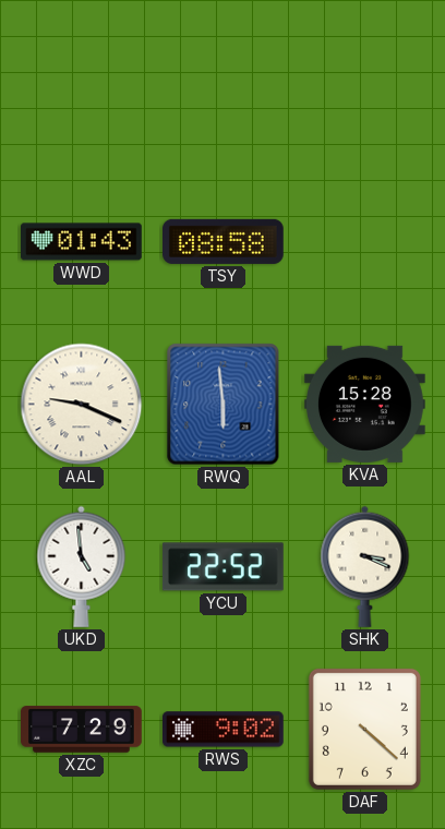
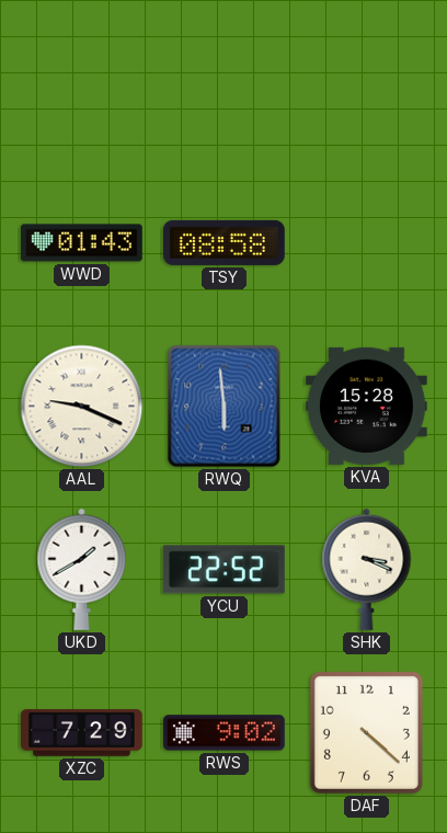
UKD: 4:59 -> 1:40
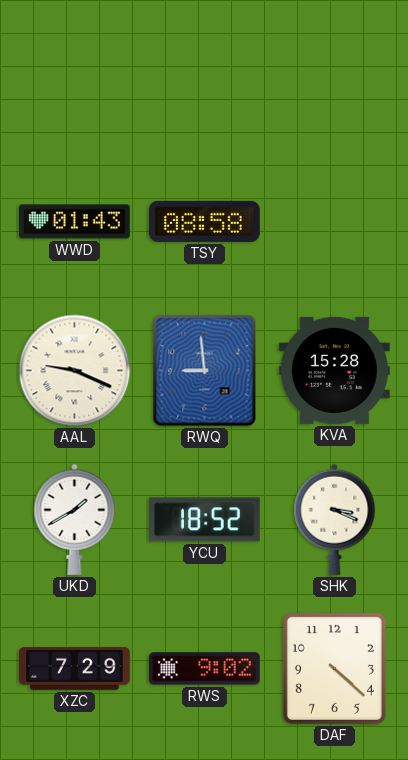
RWQ: 5:59 -> 8:59
YCU: 22:52 -> 18:52
